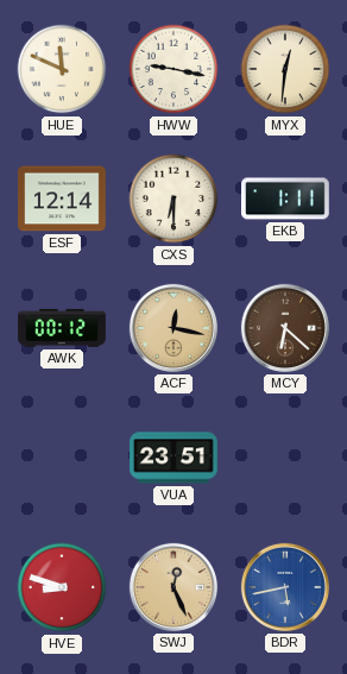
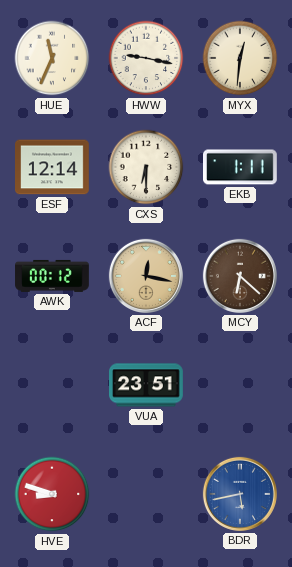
HUE: 11:49 -> 11:34
SWJ: 12:26 -> none
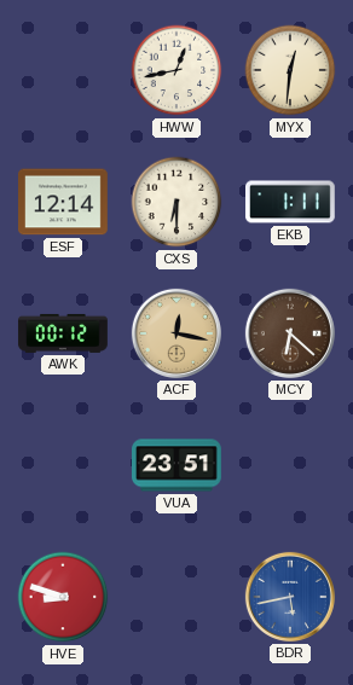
HUE: 11:34 -> none
HWW: 9:17 -> 12:43
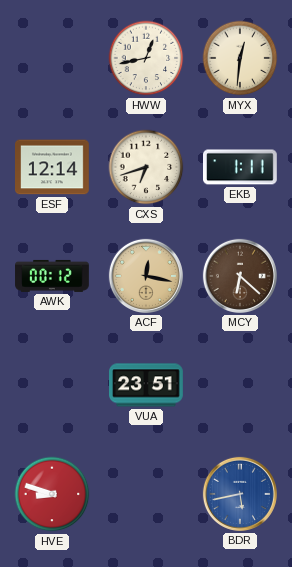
CXS: 6:30 -> 6:42
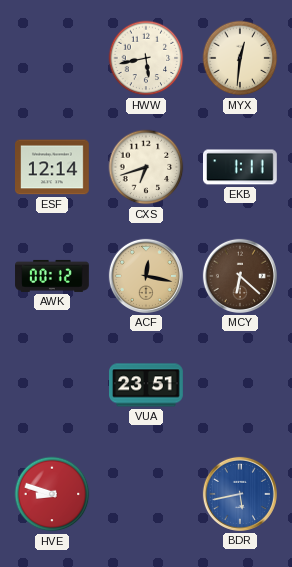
HWW: 12:43 -> 5:43
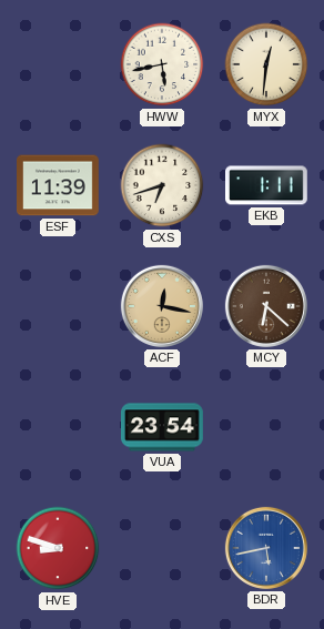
ESF: 12:14 -> 11:39
AWK: 00:12 -> none
VUA: 23:51 -> 23:54
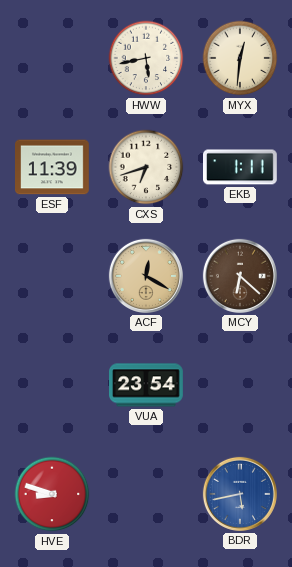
ACF: 12:17 -> 12:20
